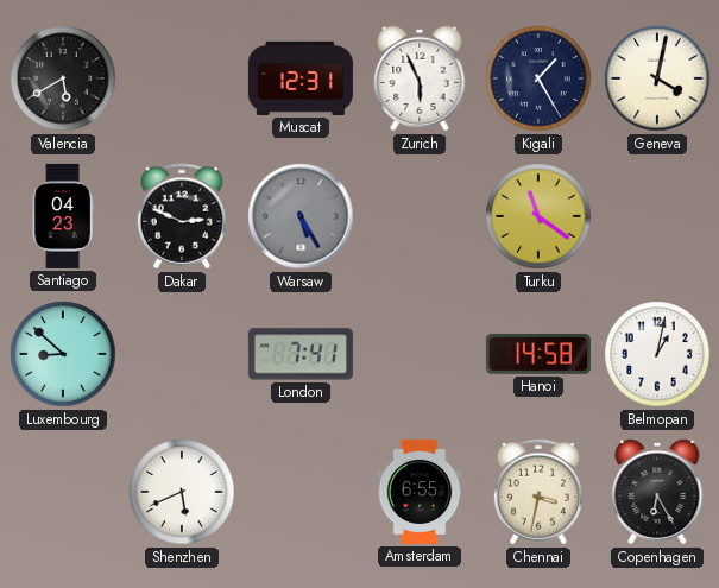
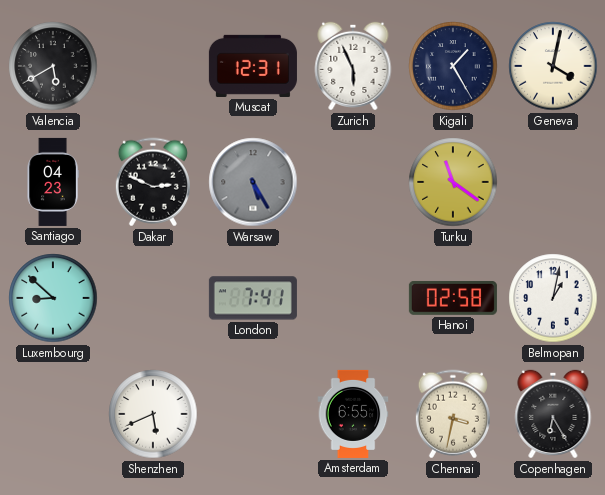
Hanoi: 14:58 -> 02:58
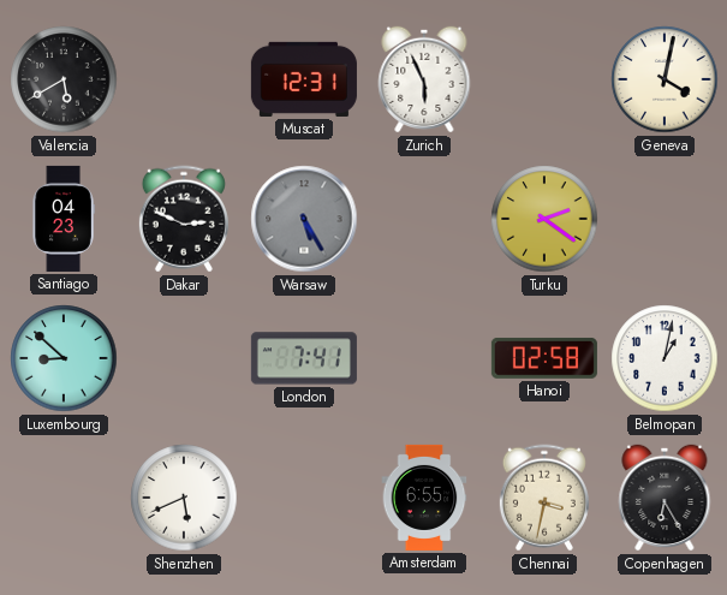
Kigali: 1:25 -> none
Turku: 11:21 -> 2:21
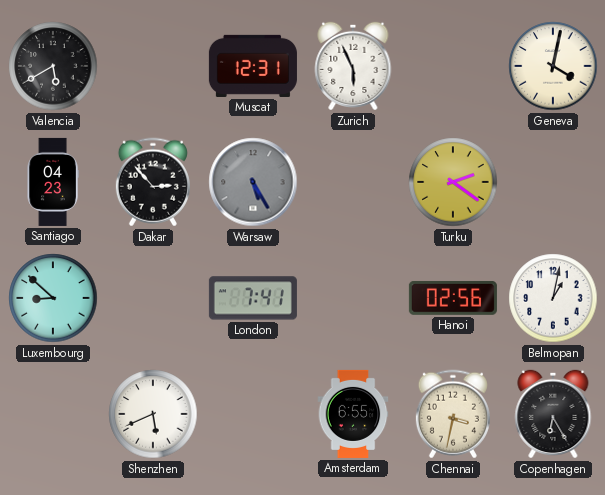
Dakar: 2:49 -> 2:53
Hanoi: 02:58 -> 02:56
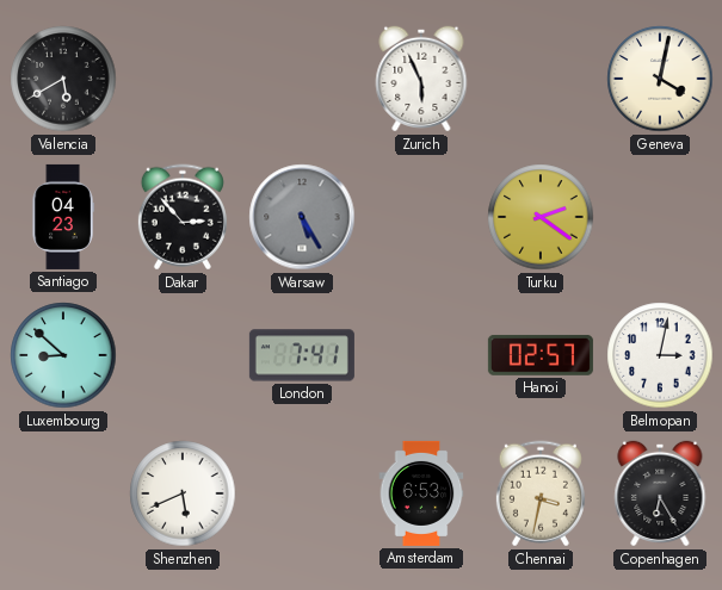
Muscat: 12:31 -> none
Hanoi: 02:56 -> 02:57
Belmopan: 1:02 -> 3:02
Amsterdam: 6:55 -> 6:53
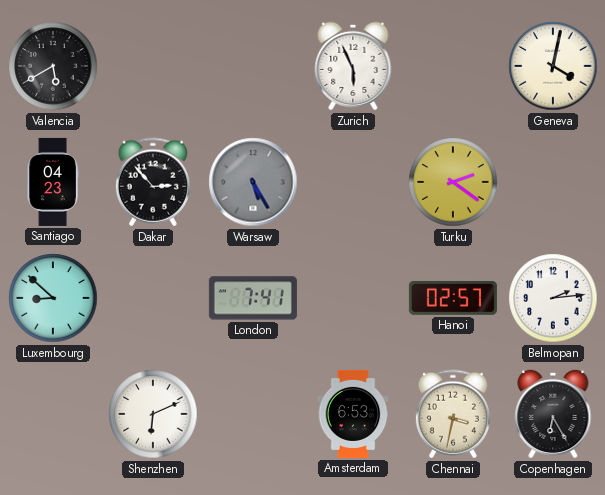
Belmopan: 3:02 -> 2:14
Shenzhen: 5:41 -> 6:11
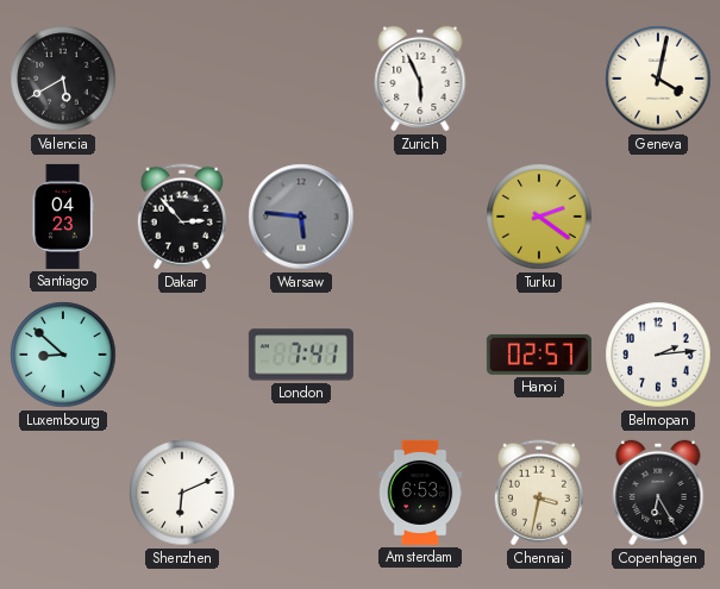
Warsaw: 5:25 -> 5:46
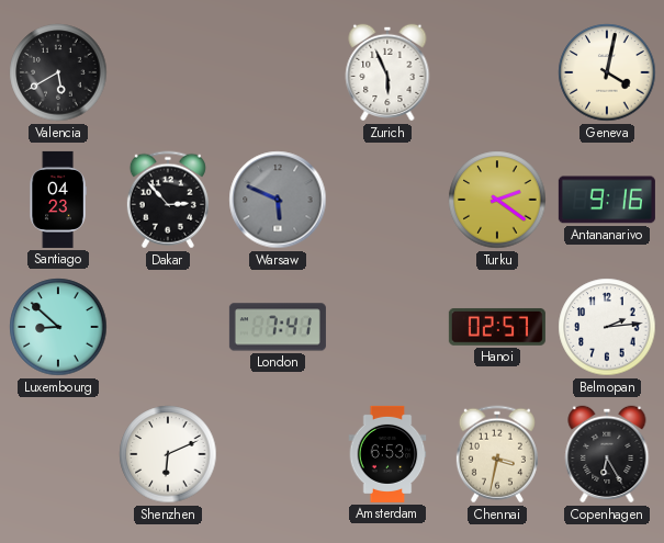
Warsaw: 5:46 -> 5:49
Antananarivo: none -> 9:16
